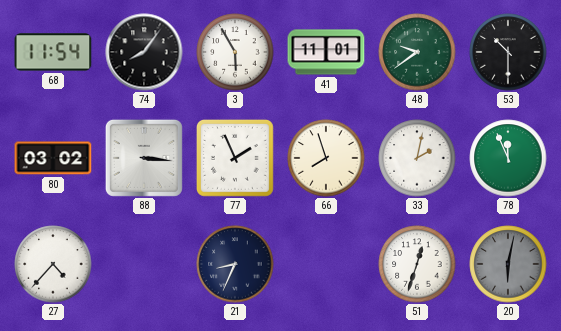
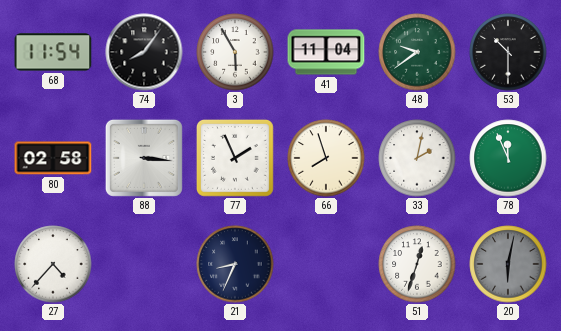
41: 11:01 -> 11:04
80: 03:02 -> 02:58
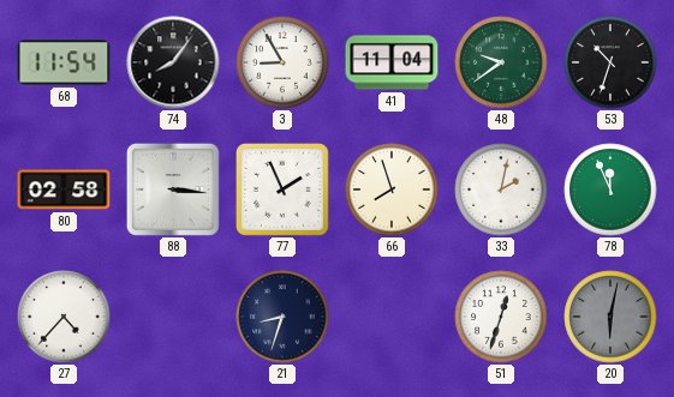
3: 5:55 -> 8:55
53: 10:30 -> 10:33
21: 8:34 -> 8:33
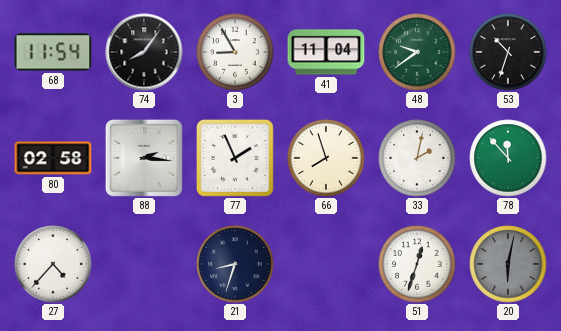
88: 3:16 -> 2:16
78: 11:56 -> 11:53
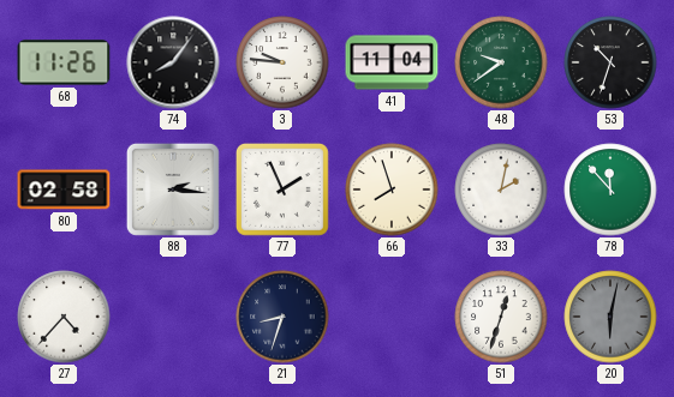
68: 11:54 -> 11:26
3: 8:55 -> 9:46
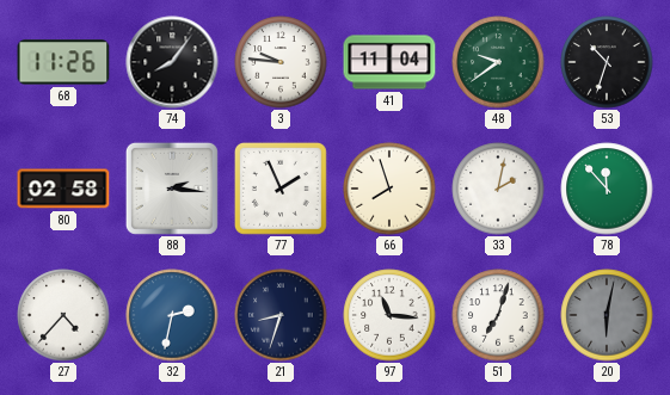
32: none -> 2:32
97: none -> 11:16
51: 12:33 -> 7:03
